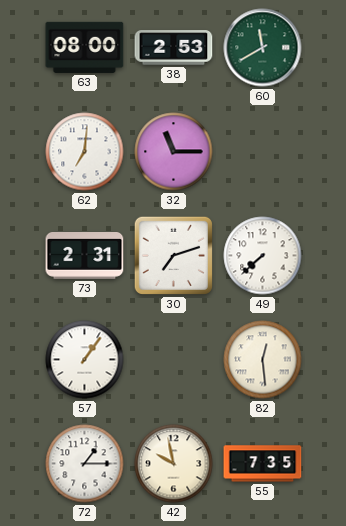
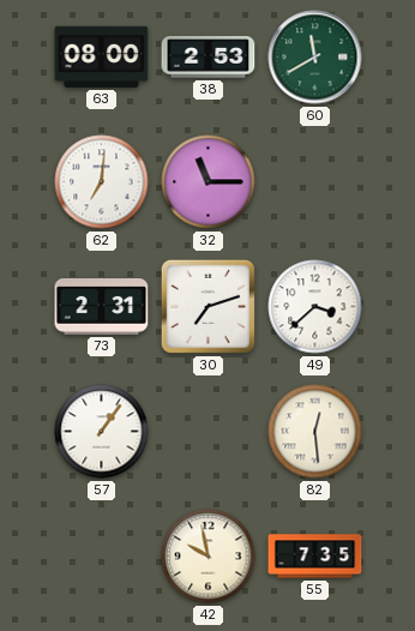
49: 7:38 -> 3:38
72: 1:15 -> none
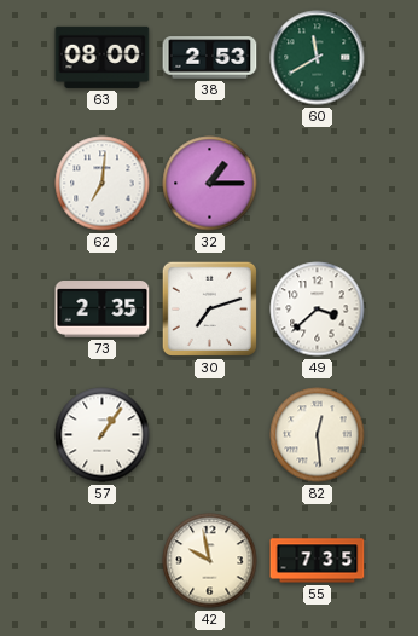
32: 11:15 -> 1:15
73: 2:31 -> 2:35
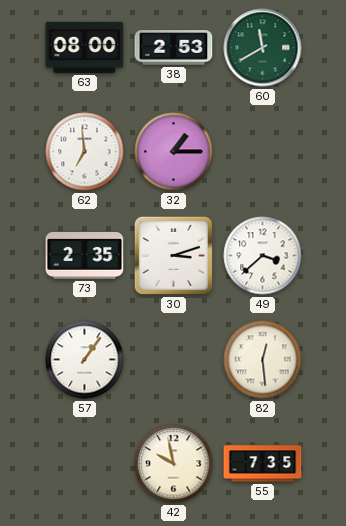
62: 7:01 -> 6:59
30: 7:12 -> 3:12
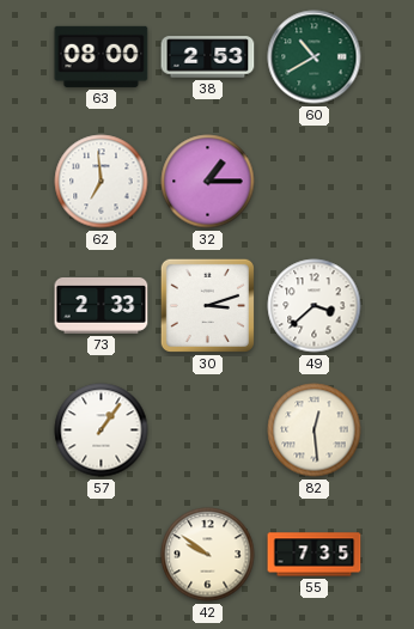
60: 11:40 -> 10:40
73: 2:35 -> 2:33
42: 9:58 -> 9:51
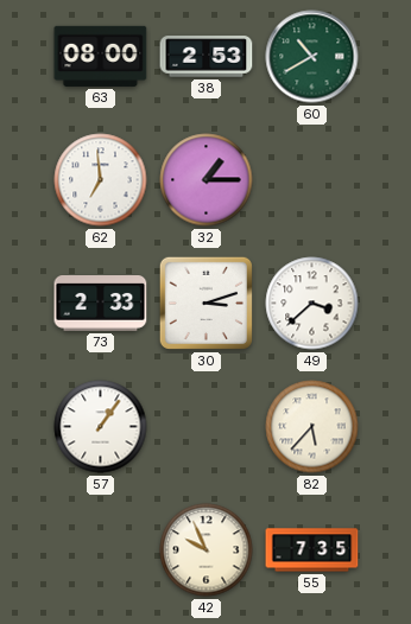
82: 12:29 -> 5:37
42: 9:51 -> 9:56
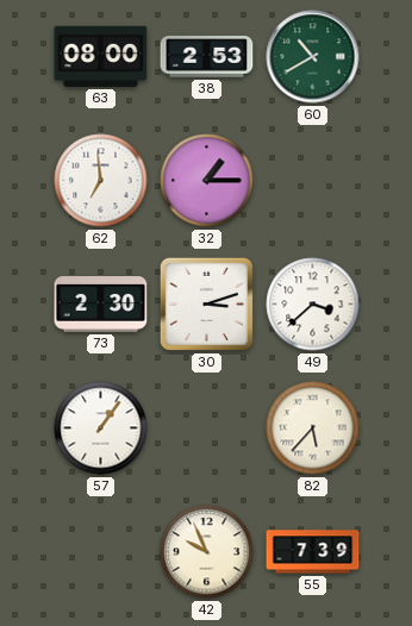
73: 2:33 -> 2:30
55: 7:35 -> 7:39
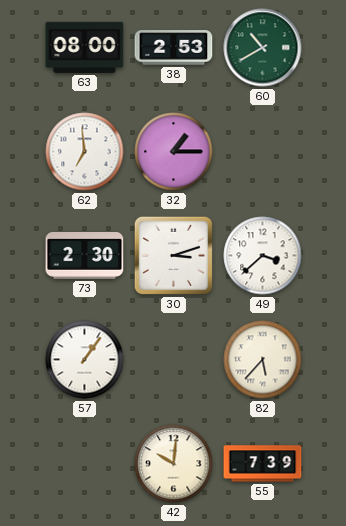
42: 9:56 -> 10:01
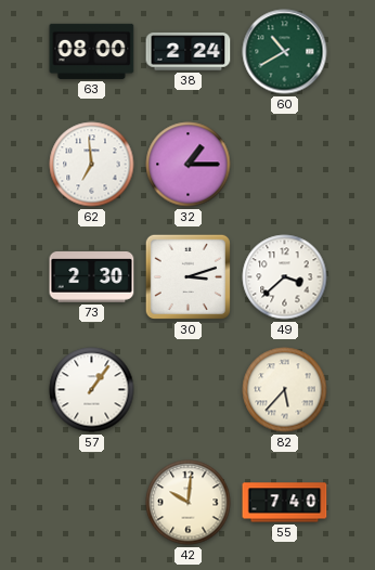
38: 2:53 -> 2:24
55: 7:39 -> 7:40
